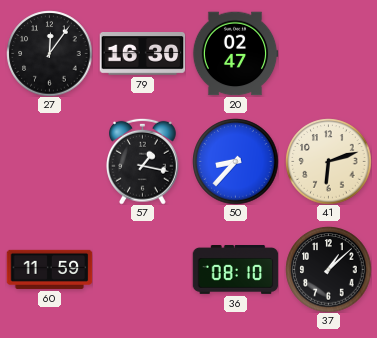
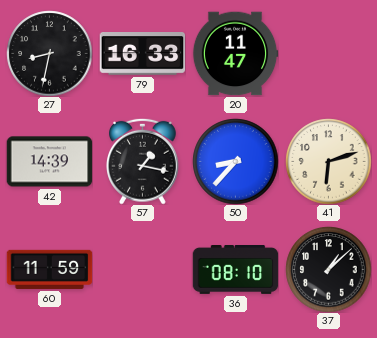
27: 12:06 -> 8:32
79: 16:30 -> 16:33
20: 02:47 -> 11:47
42: none -> 14:39
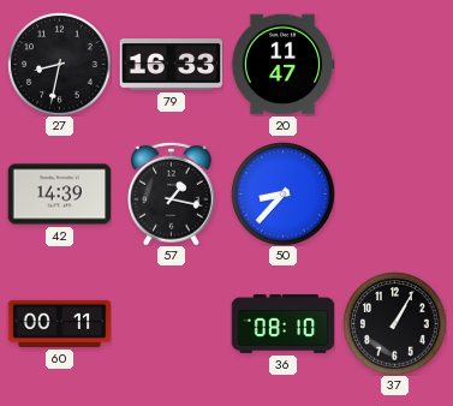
41: 6:12 -> none
60: 11:59 -> 00:11
37: 1:08 -> 1:05
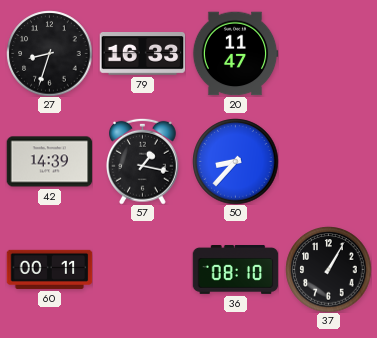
27: 8:32 -> 8:33
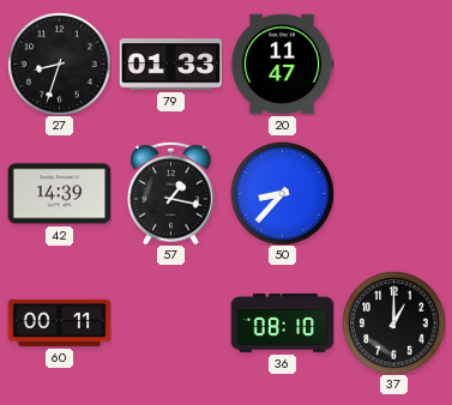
79: 16:33 -> 01:33
37: 1:05 -> 1:00
